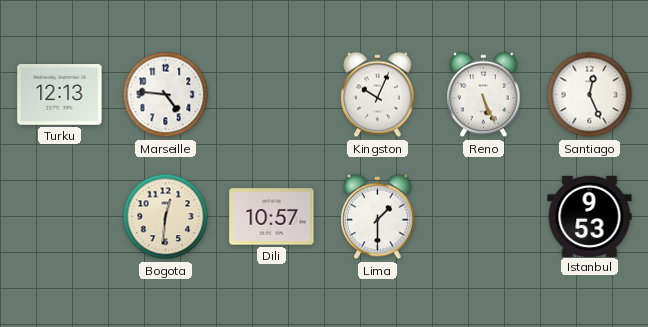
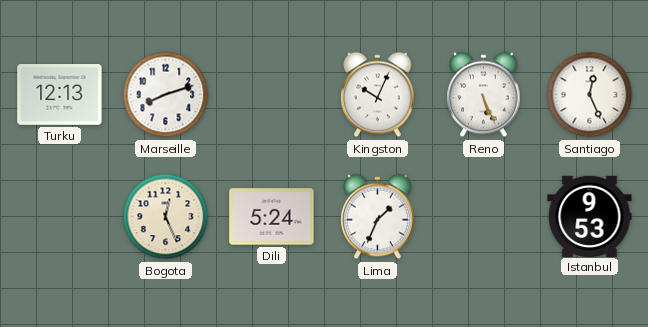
Marseille: 4:46 -> 8:12
Bogota: 12:31 -> 12:26
Dili: 10:57 -> 5:24
Lima: 1:30 -> 1:34
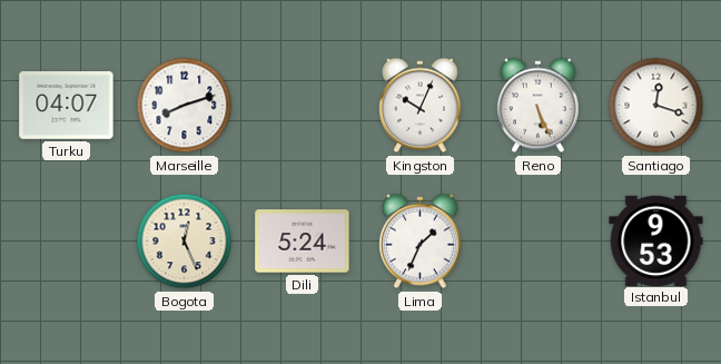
Turku: 12:13 -> 04:07
Santiago: 12:26 -> 12:18
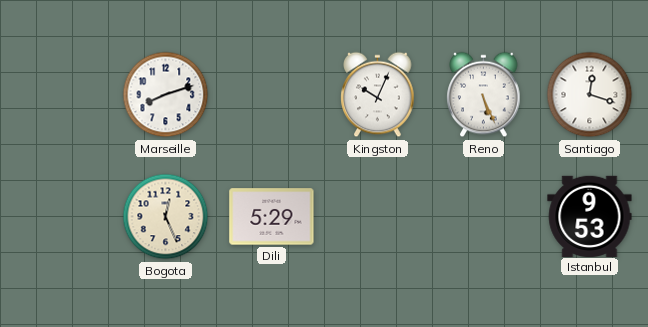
Turku: 04:07 -> none
Dili: 5:24 -> 5:29
Lima: 1:34 -> none
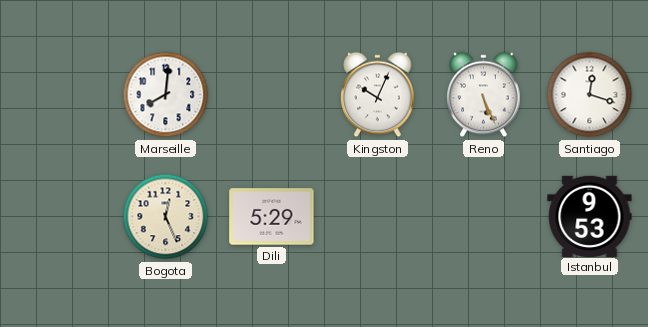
Marseille: 8:12 -> 8:01
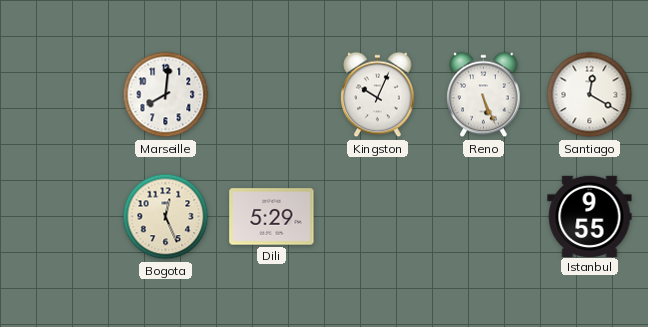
Santiago: 12:18 -> 12:20
Istanbul: 9:53 -> 9:55
